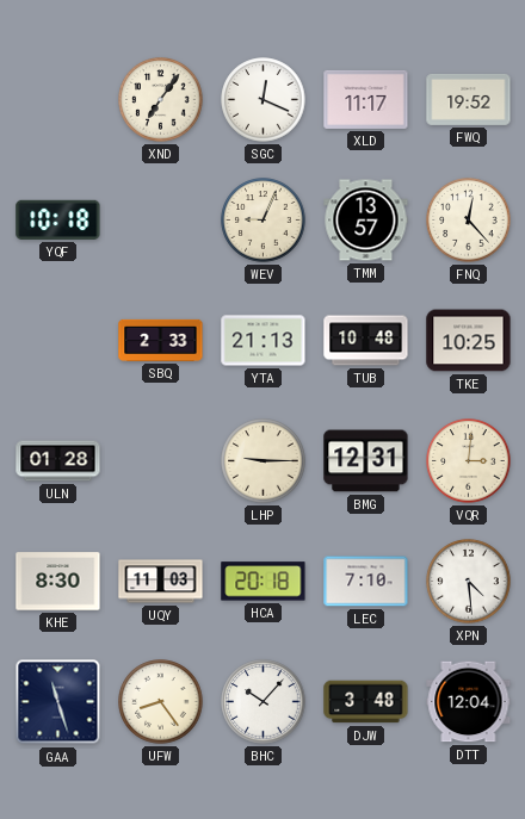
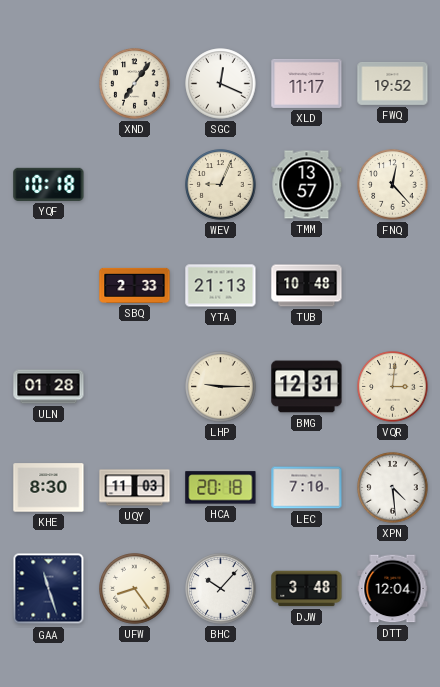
TKE: 10:25 -> none
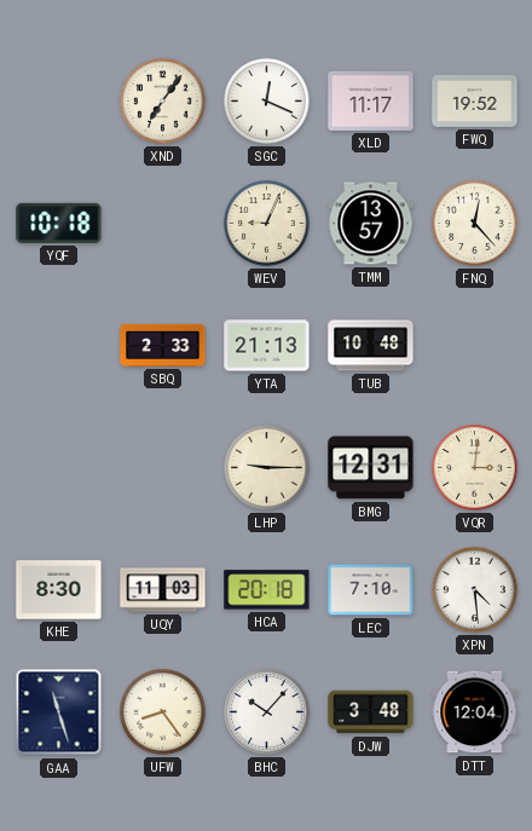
ULN: 01:28 -> none
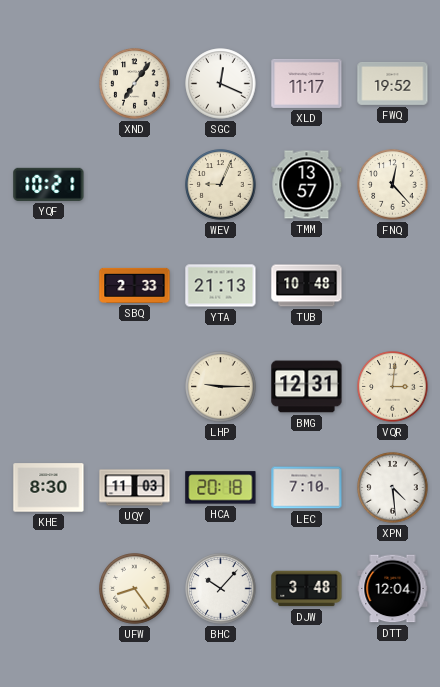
YQF: 10:18 -> 10:21
GAA: 11:27 -> none
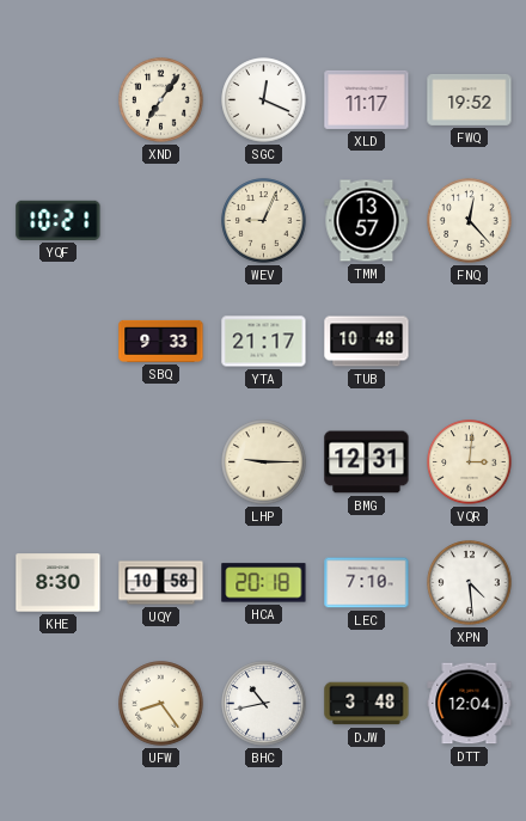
SBQ: 2:33 -> 9:33
YTA: 21:13 -> 21:17
UQY: 11:03 -> 10:58
BHC: 10:07 -> 10:43
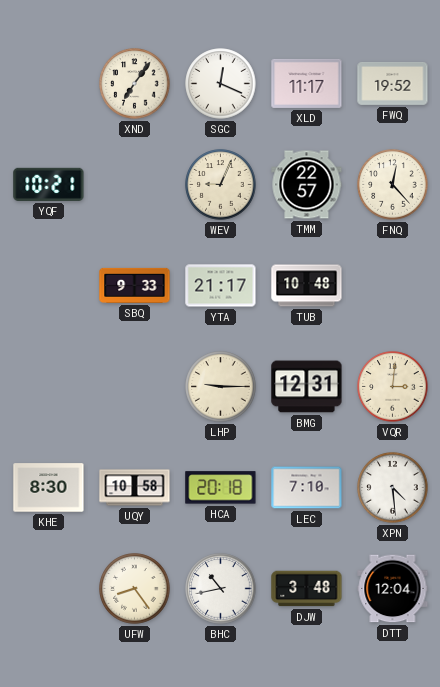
TMM: 13:57 -> 22:57
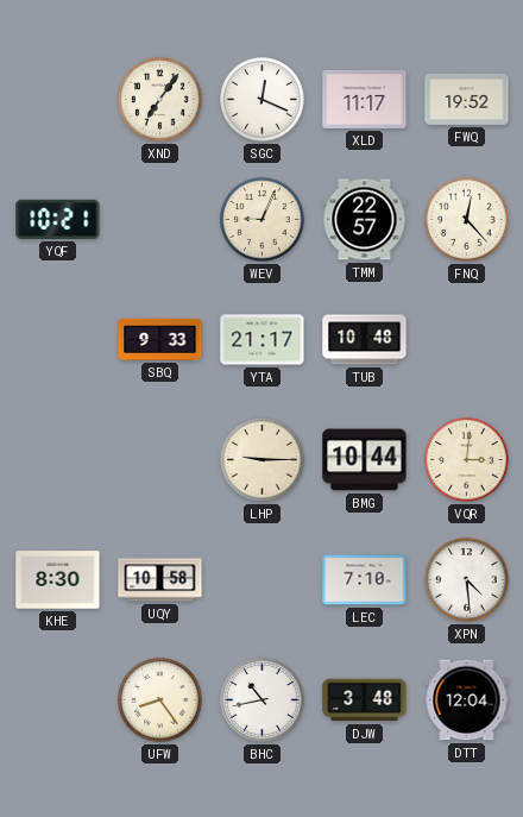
BMG: 12:31 -> 10:44
HCA: 20:18 -> none
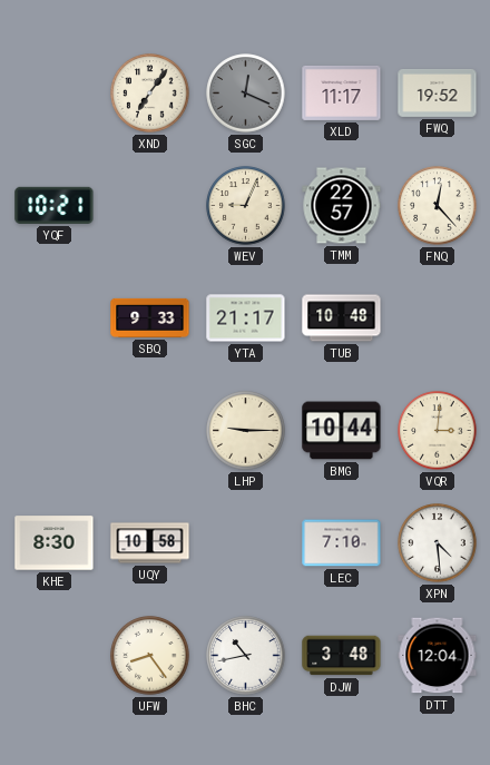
SGC dial: white -> grey
